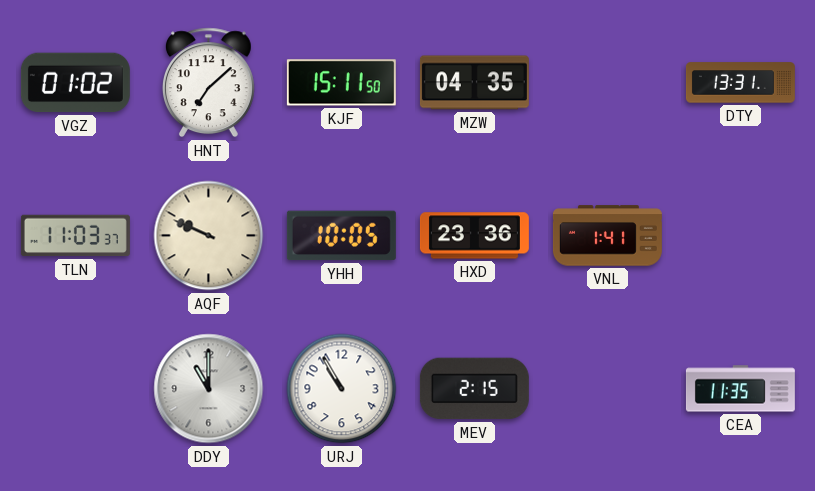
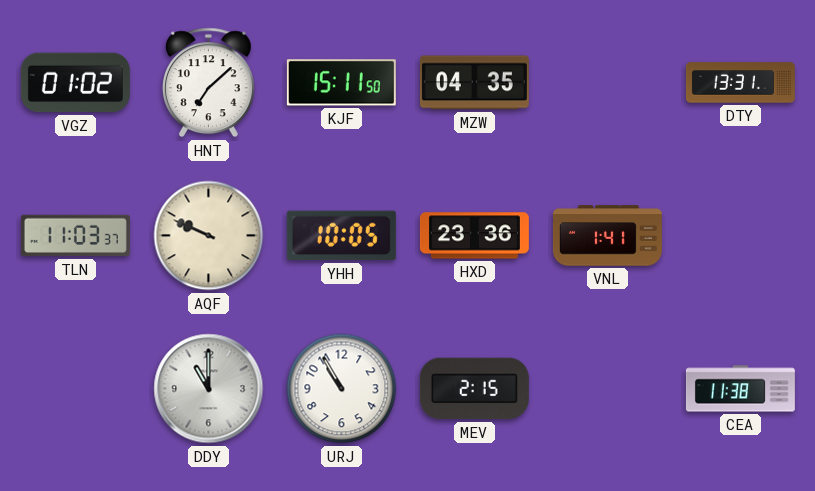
CEA: 11:35 -> 11:38
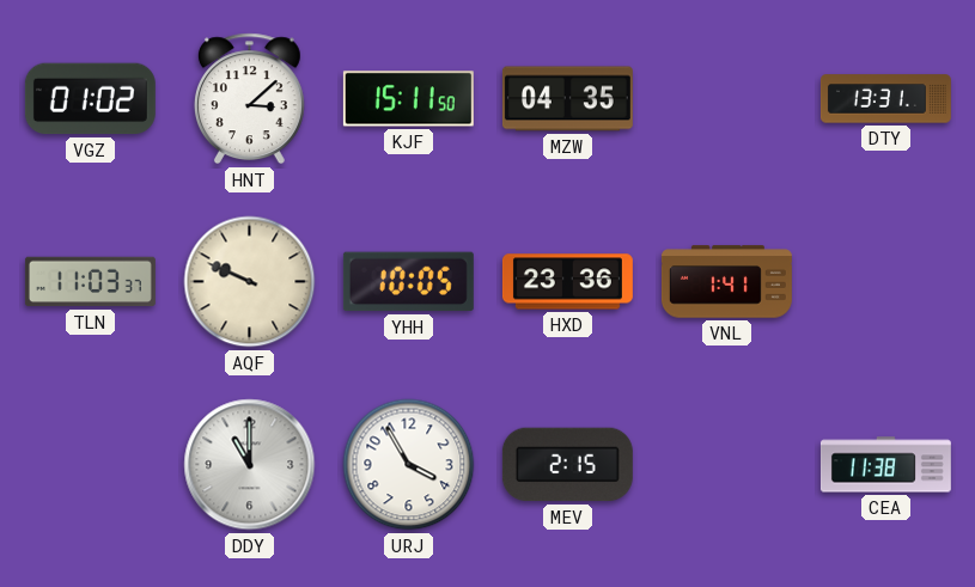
HNT: 7:08 -> 3:08
URJ: 10:55 -> 3:55
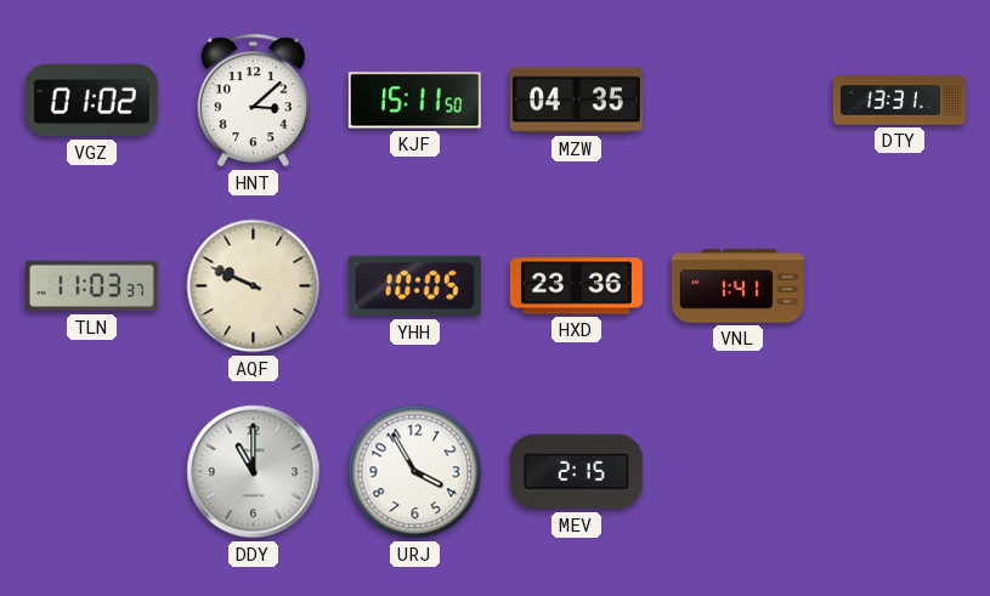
CEA: 11:38 -> none
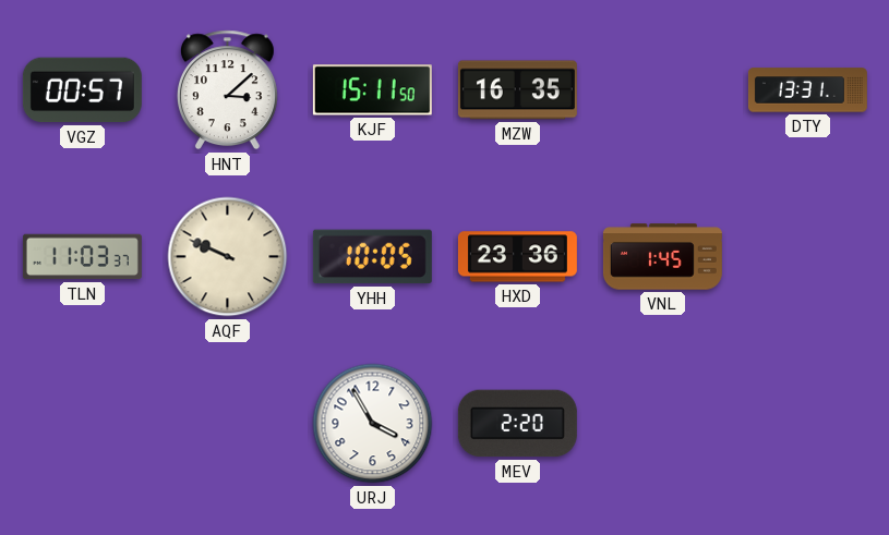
VGZ: 01:02 -> 00:57
MZW: 04:35 -> 16:35
VNL: 1:41 -> 1:45
DDY: 11:00 -> none
MEV: 2:15 -> 2:20
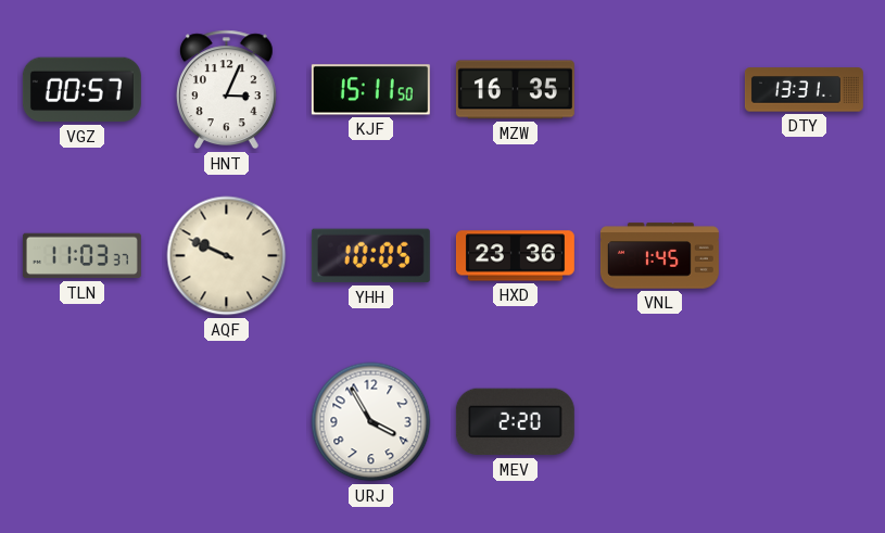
HNT: 3:08 -> 3:04
